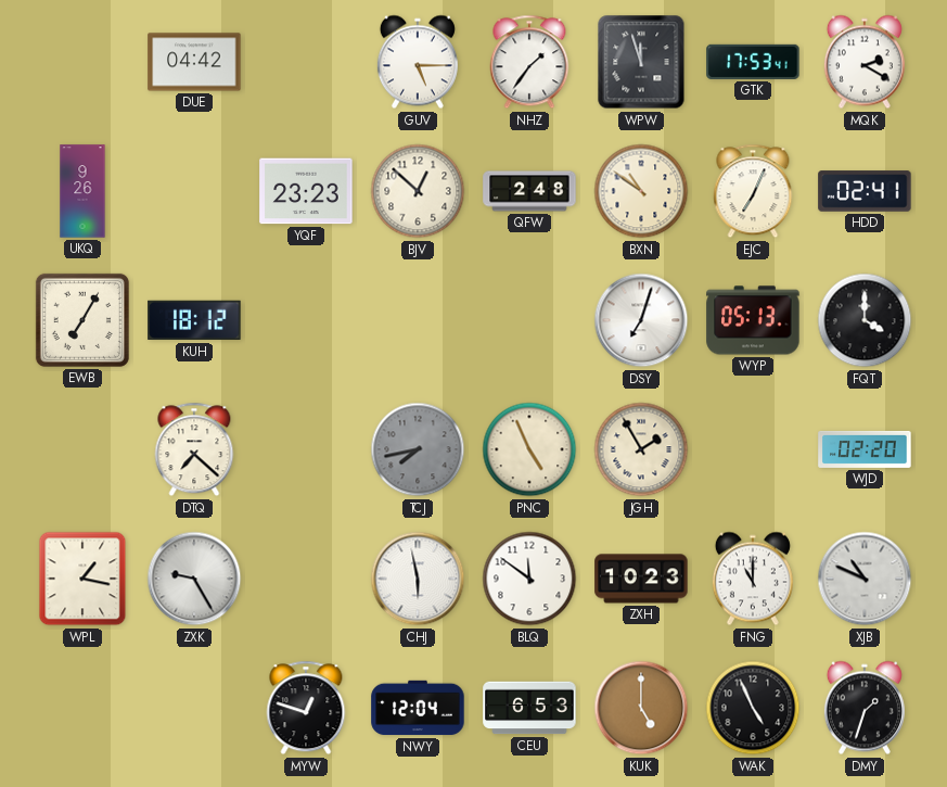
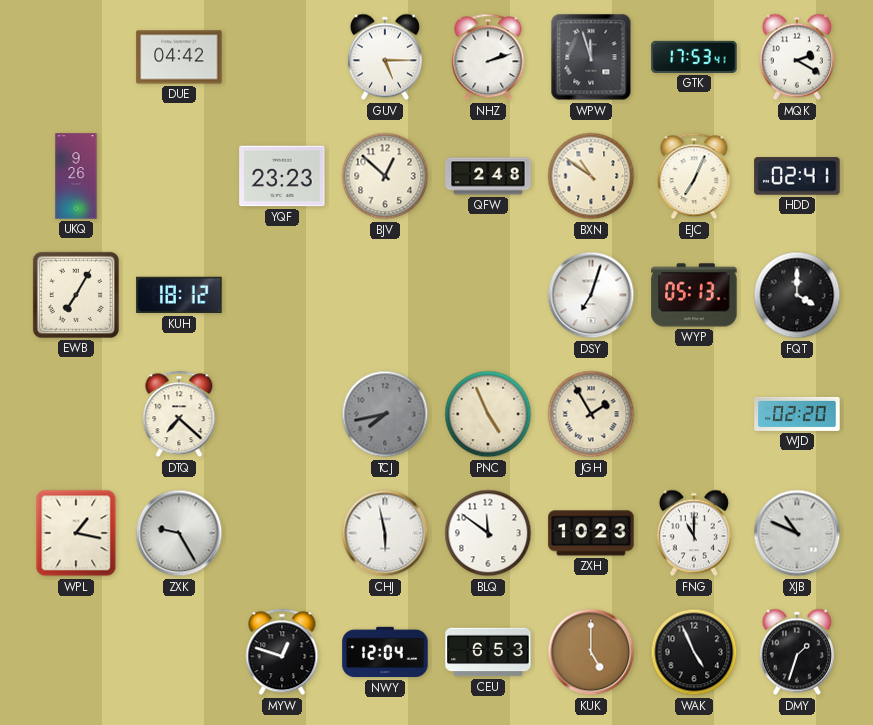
NHZ: 1:36 -> 2:12
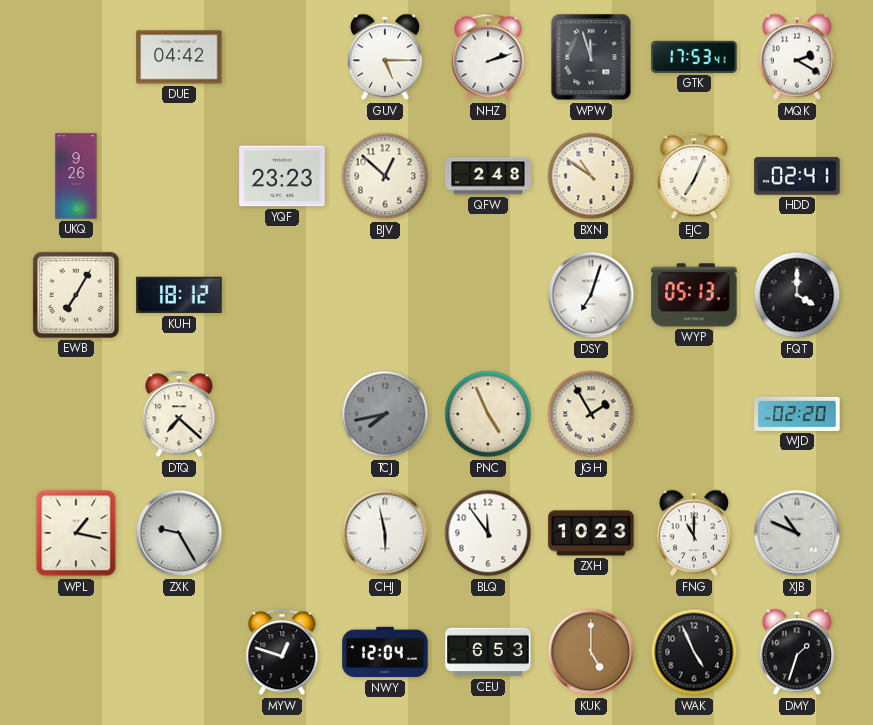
BLQ: 11:51 -> 11:54
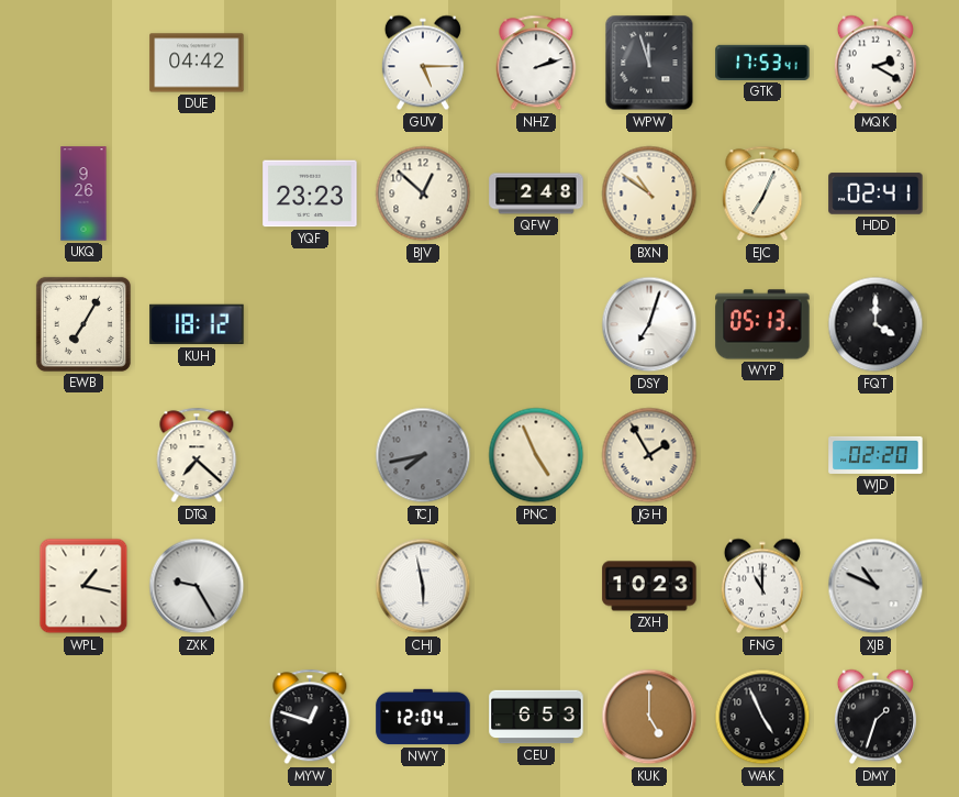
BLQ: 11:54 -> none
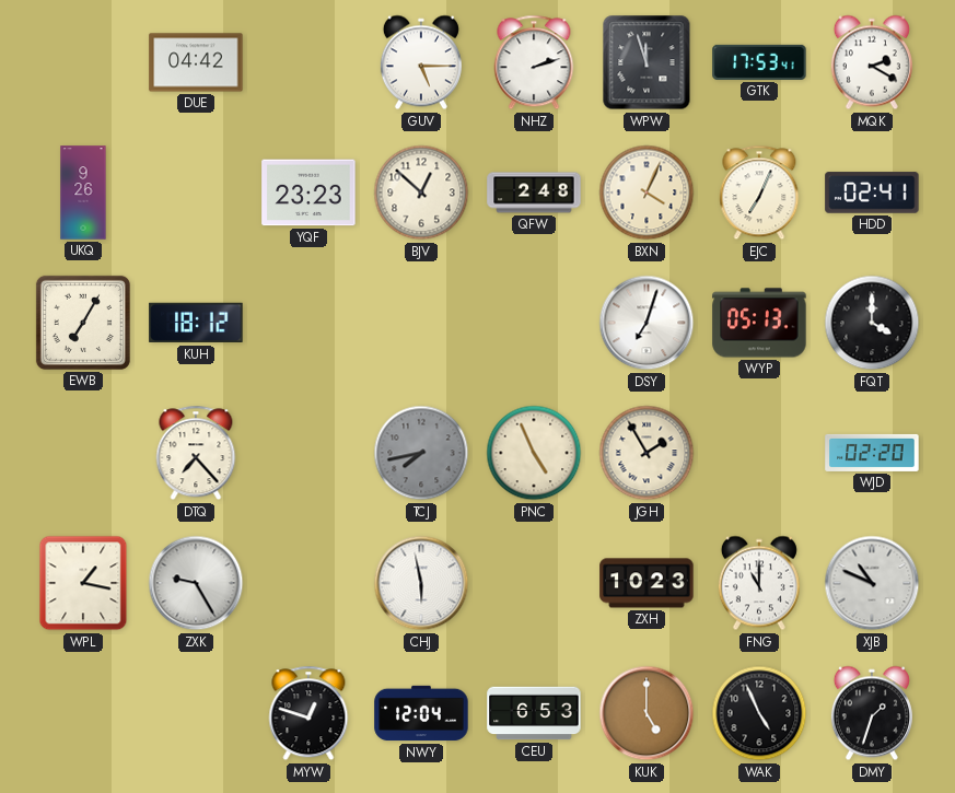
BXN: 10:51 -> 4:04
DTQ: 7:22 -> 7:23
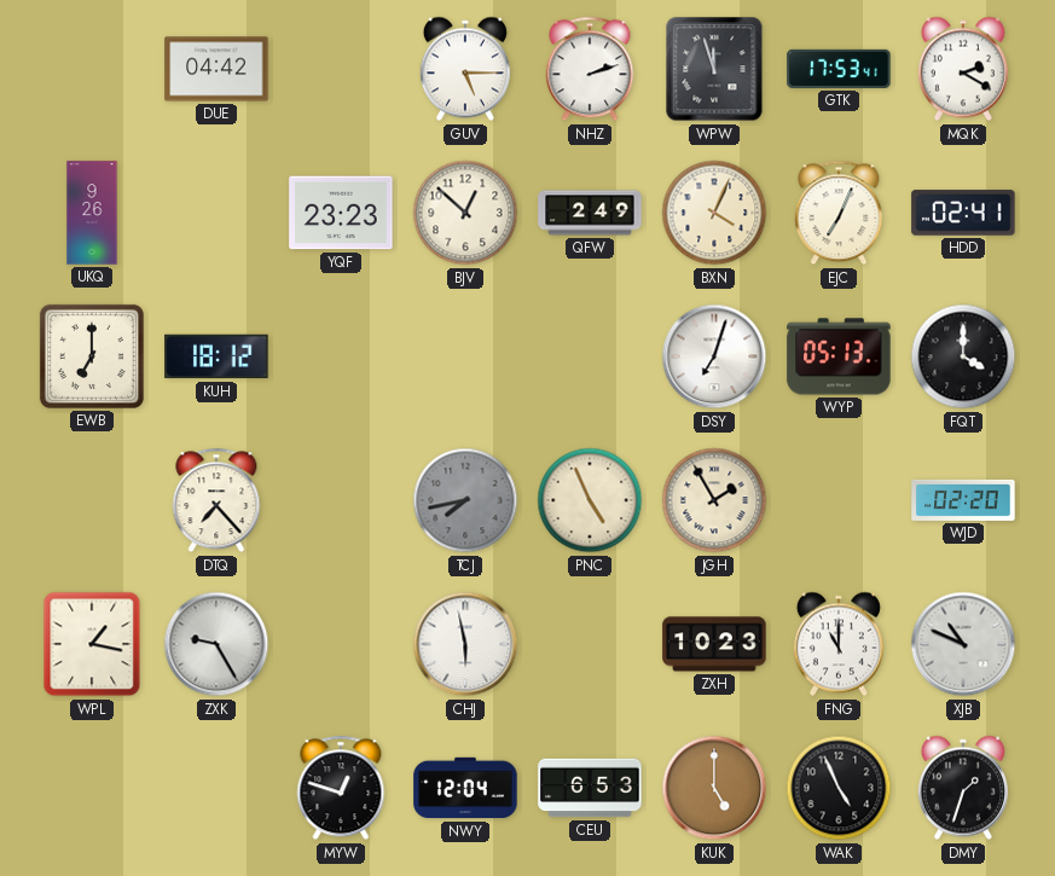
QFW: 2:48 -> 2:49
EWB: 7:05 -> 7:00
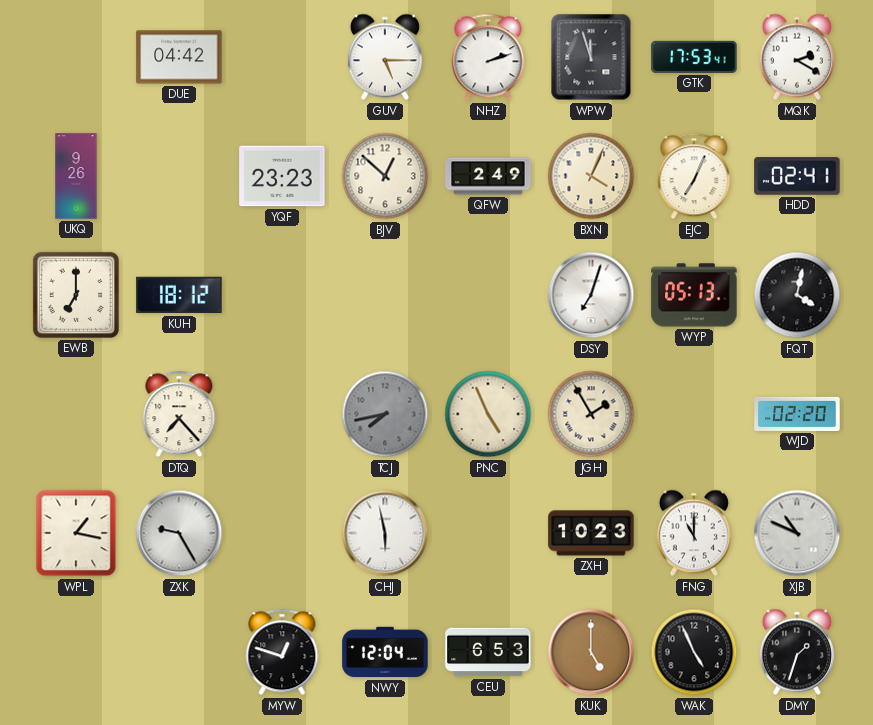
FQT: 4:00 -> 4:02
